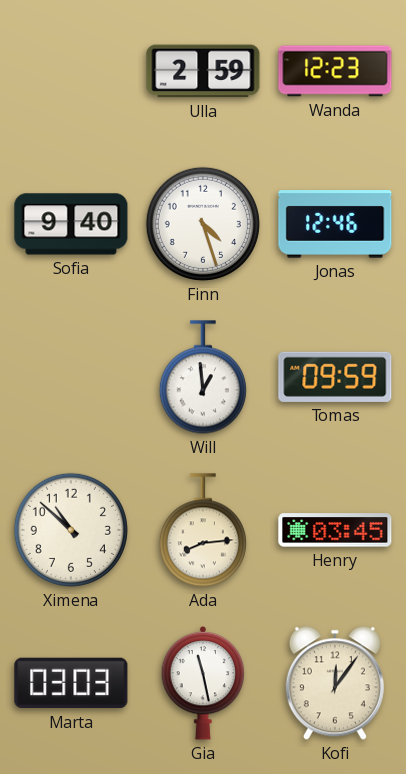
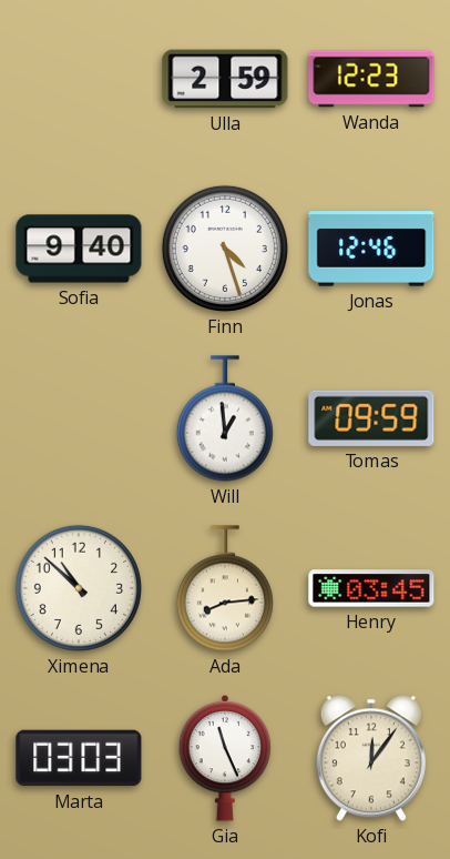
Gia: 11:28 -> 11:26
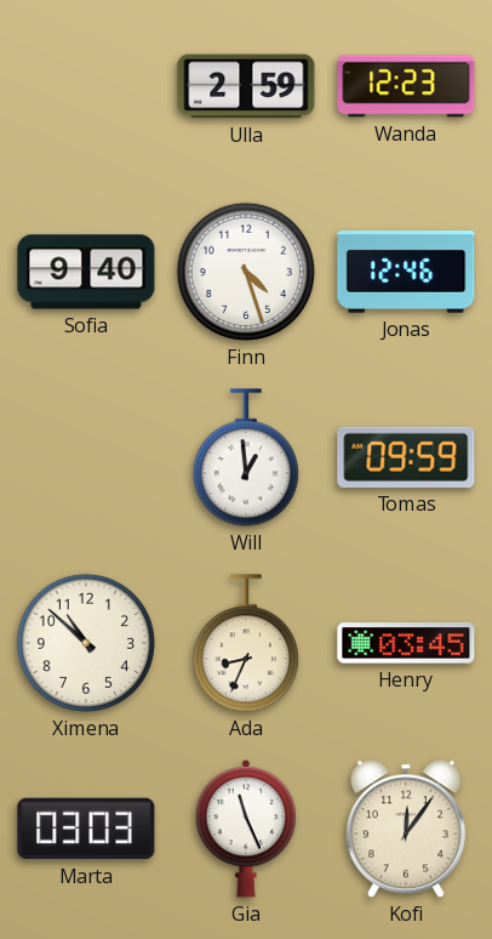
Ada: 8:14 -> 8:34
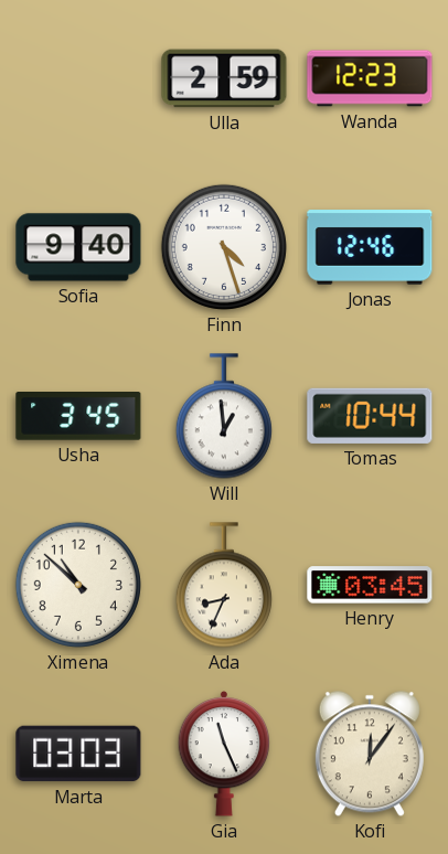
Usha: none -> 3:45
Tomas: 09:59 -> 10:44
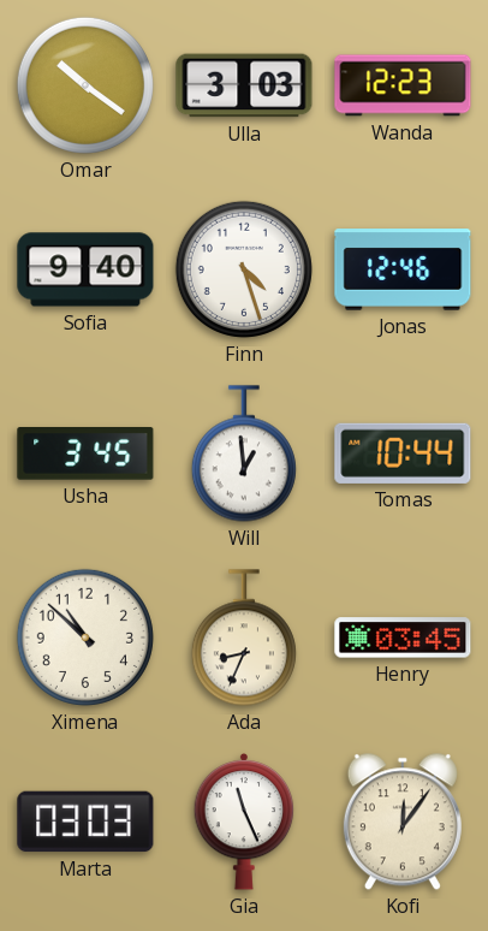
Omar: none -> 10:21
Ulla: 2:59 -> 3:03
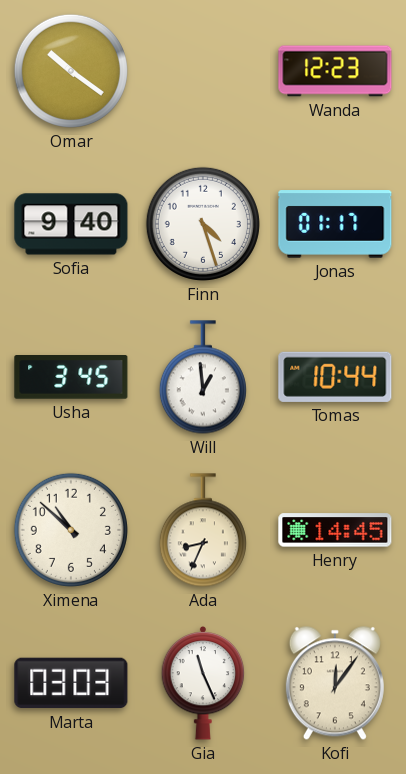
Ulla: 3:03 -> none
Jonas: 12:46 -> 01:17
Henry: 03:45 -> 14:45
